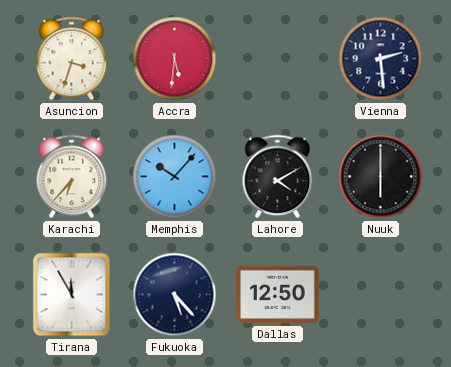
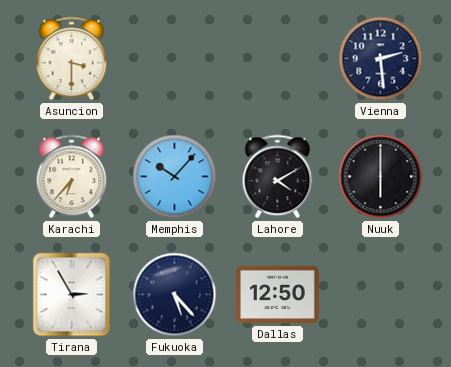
Asuncion: 3:33 -> 3:30
Accra: 5:31 -> none
Tirana: 11:55 -> 2:55
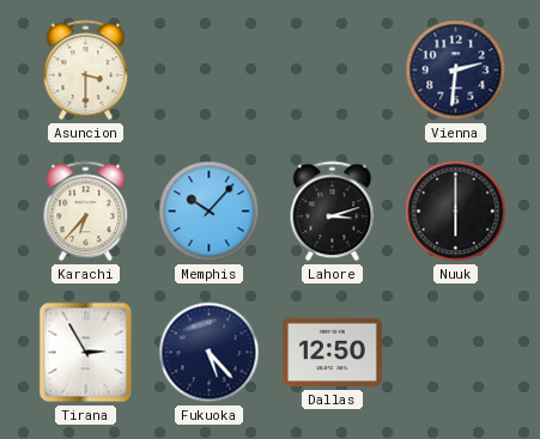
Vienna: 2:29 -> 2:31
Lahore: 4:10 -> 3:12
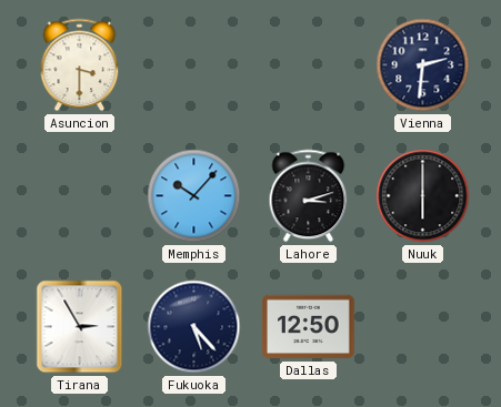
Karachi: 6:37 -> none
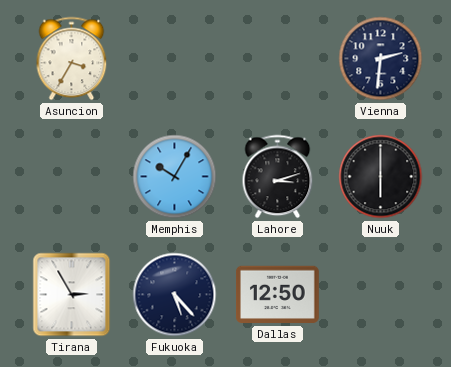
Asuncion: 3:30 -> 3:35
Memphis: 10:07 -> 10:05
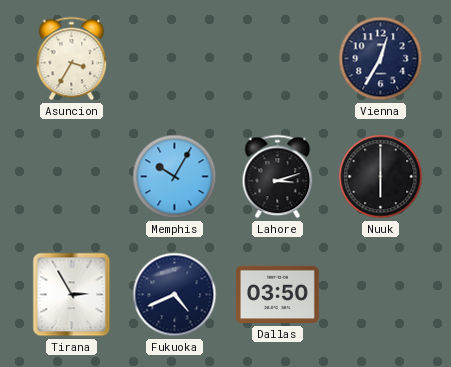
Vienna: 2:31 -> 12:35
Fukuoka: 5:23 -> 4:41
Dallas: 12:50 -> 03:50
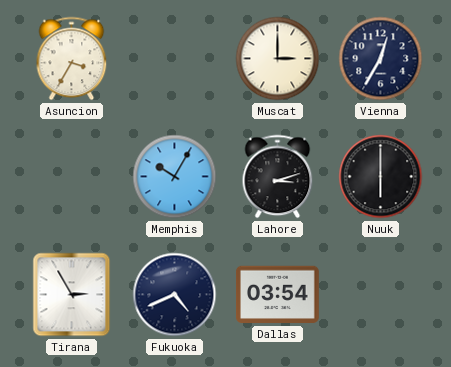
Muscat: none -> 3:00
Dallas: 03:50 -> 03:54
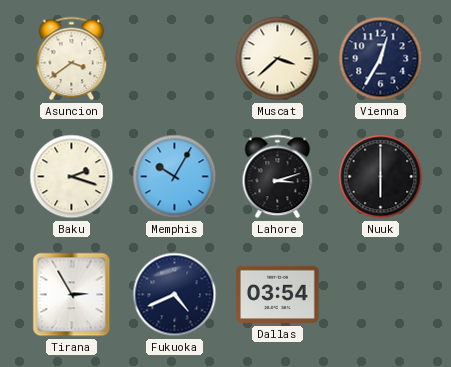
Asuncion: 3:35 -> 3:39
Muscat: 3:00 -> 3:38
Baku: none -> 2:18
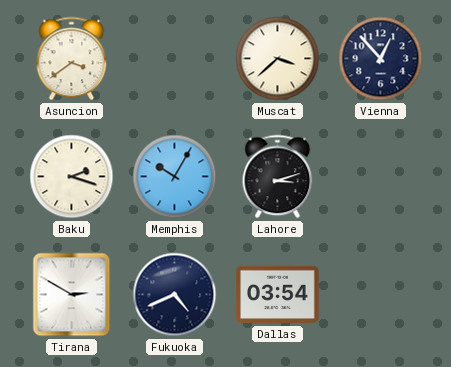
Vienna: 12:35 -> 12:53
Nuuk: 6:00 -> none
Tirana: 2:55 -> 2:50
